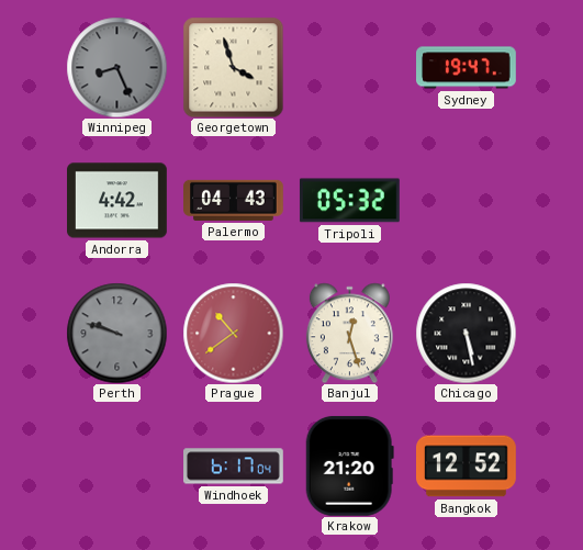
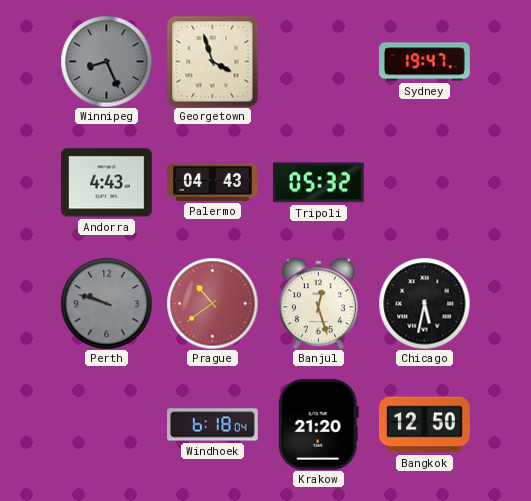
Andorra: 4:42 -> 4:43
Chicago: 5:28 -> 5:32
Windhoek: 6:17 -> 6:18
Bangkok: 12:52 -> 12:50
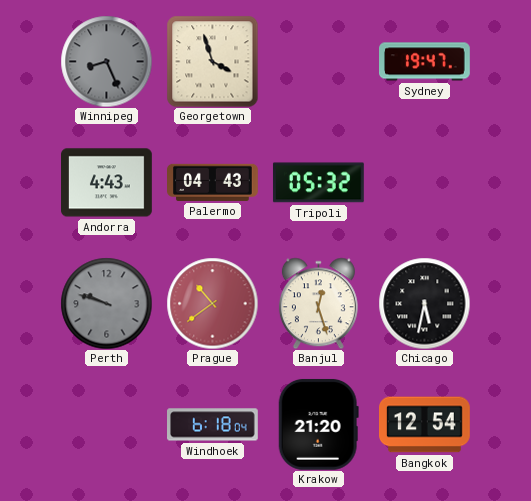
Bangkok: 12:50 -> 12:54
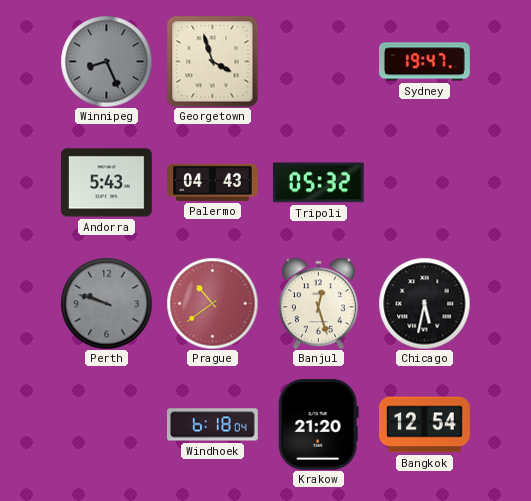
Andorra: 4:43 -> 5:43
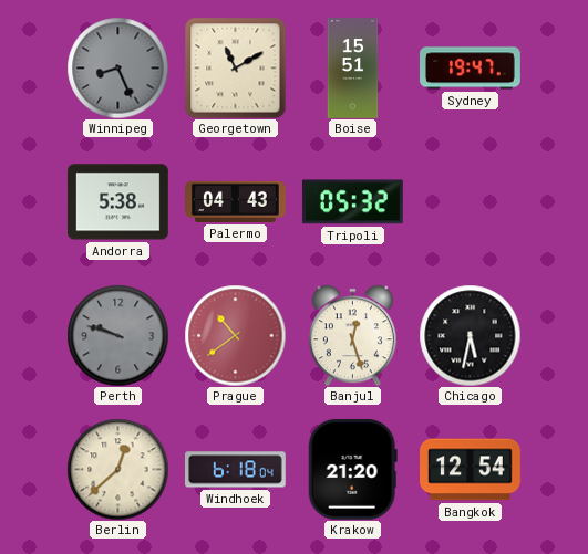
Georgetown: 3:57 -> 11:10
Boise: none -> 15:51
Andorra: 5:43 -> 5:38
Berlin: none -> 12:38
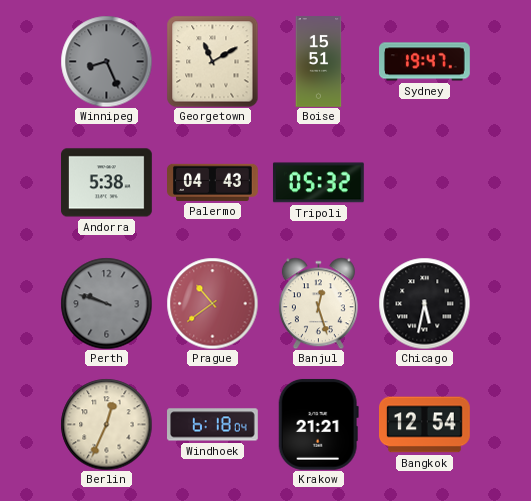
Berlin: 12:38 -> 12:34
Krakow: 21:20 -> 21:21
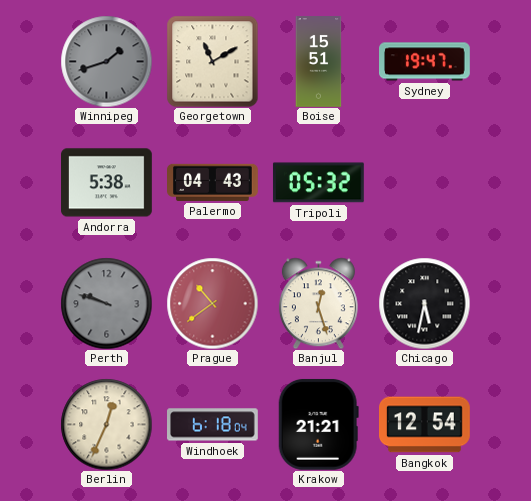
Winnipeg: 8:26 -> 1:42
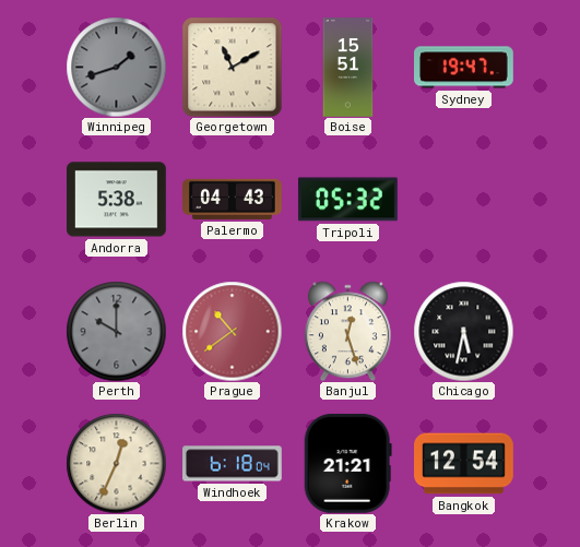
Perth: 9:48 -> 10:00
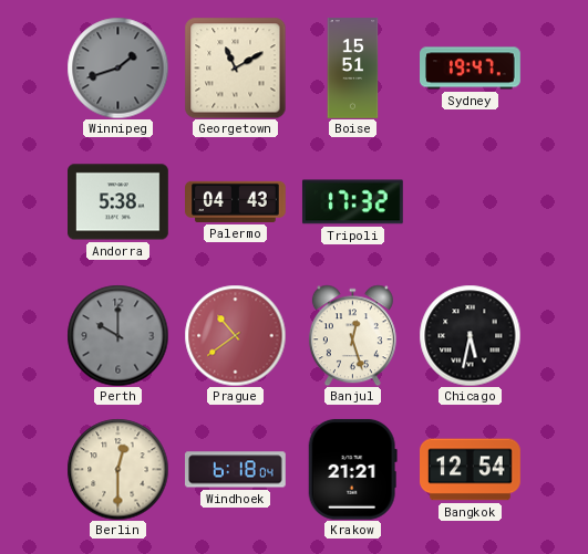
Tripoli: 05:32 -> 17:32
Berlin: 12:34 -> 12:30
